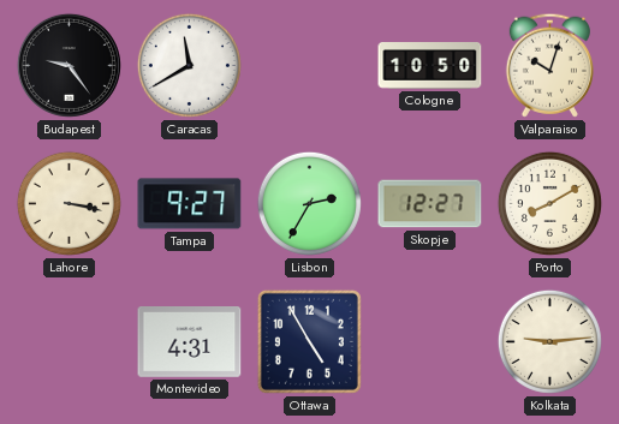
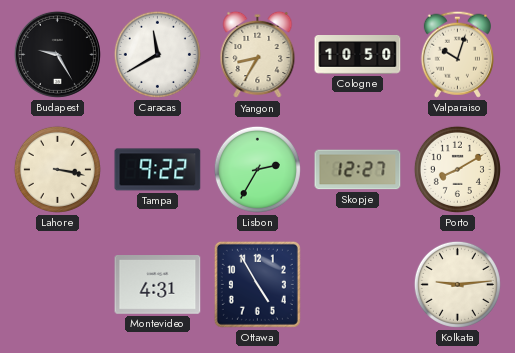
Budapest: 9:24 -> 9:25
Yangon: none -> 8:35
Tampa: 9:27 -> 9:22
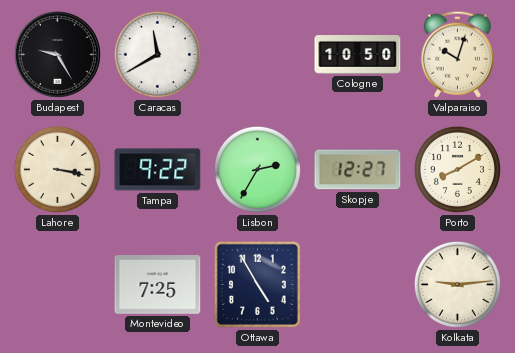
Yangon: 8:35 -> none
Montevideo: 4:31 -> 7:25
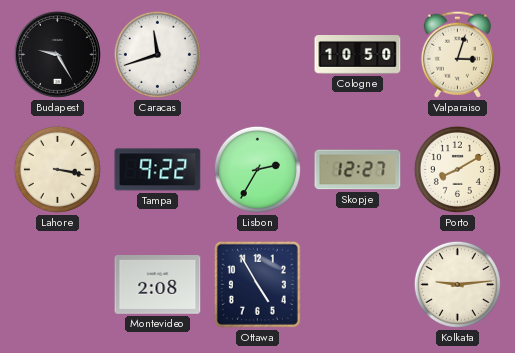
Caracas: 11:40 -> 11:42
Valparaiso: 10:03 -> 3:03
Montevideo: 7:25 -> 2:08
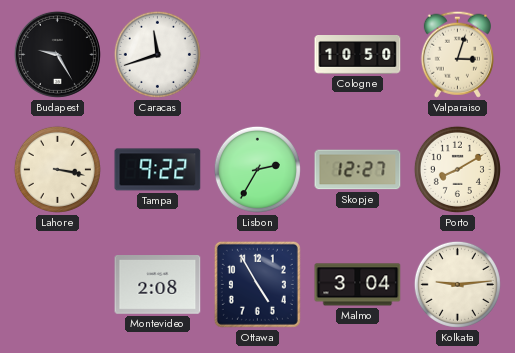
Malmo: none -> 3:04
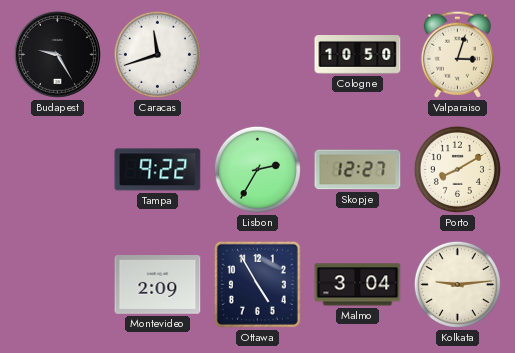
Lahore: 3:17 -> none
Montevideo: 2:08 -> 2:09
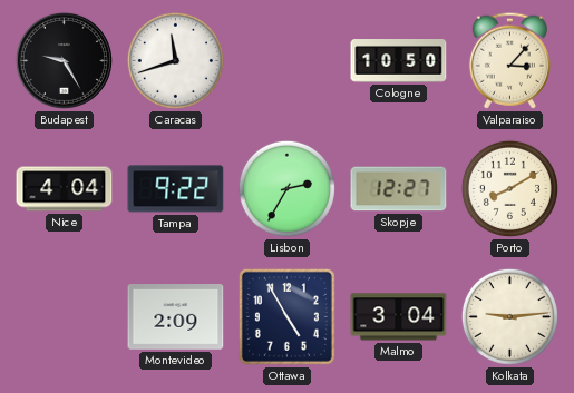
Valparaiso: 3:03 -> 3:07
Nice: none -> 4:04
